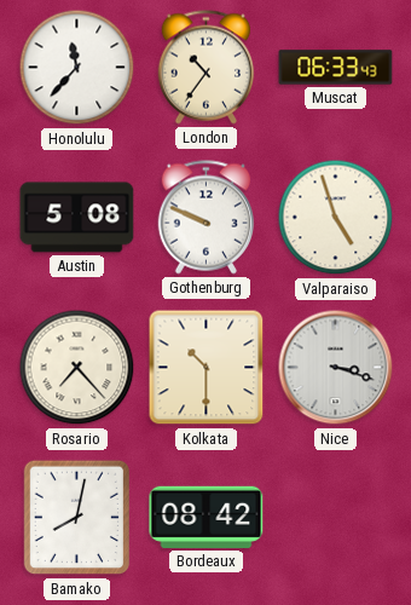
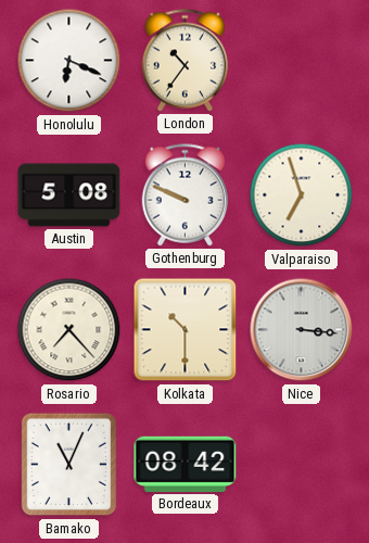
Honolulu: 11:37 -> 6:19
Muscat: 06:33 -> none
Valparaiso: 4:57 -> 6:57
Nice: 3:18 -> 3:16
Bamako: 8:02 -> 11:04
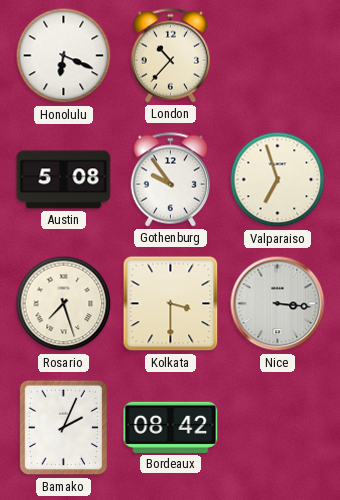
London: 10:36 -> 10:37
Gothenburg: 9:49 -> 9:54
Rosario: 7:23 -> 7:27
Kolkata: 10:30 -> 3:30
Bamako: 11:04 -> 2:04
